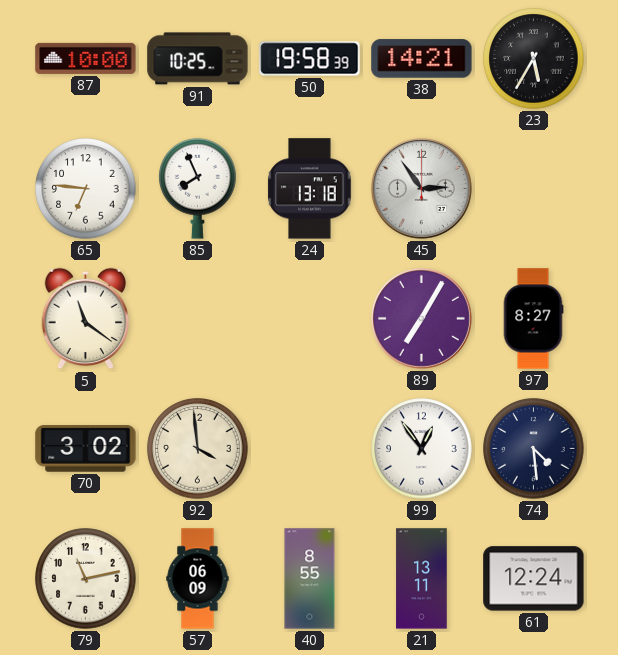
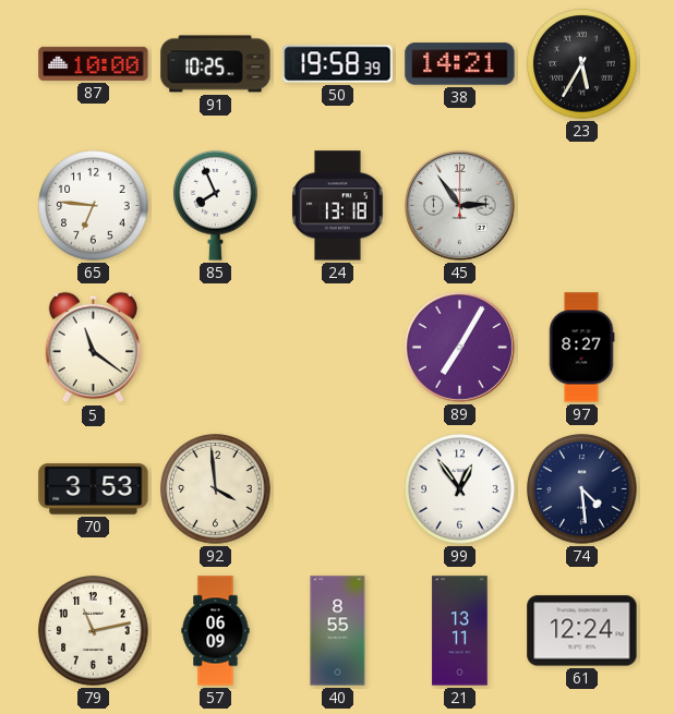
70: 3:02 -> 3:53
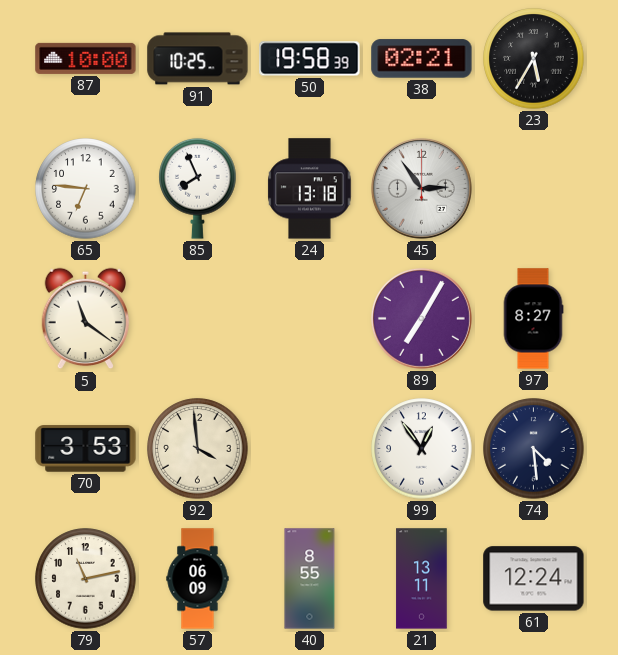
38: 14:21 -> 02:21
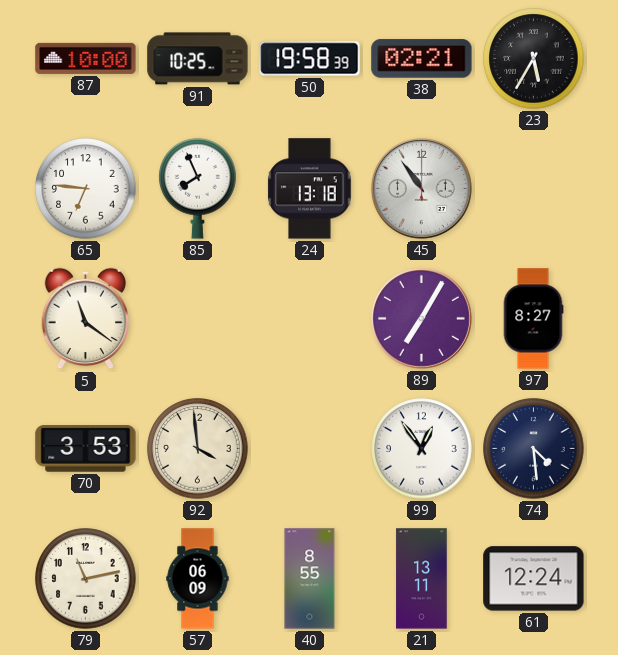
45: 2:54 -> 10:54
